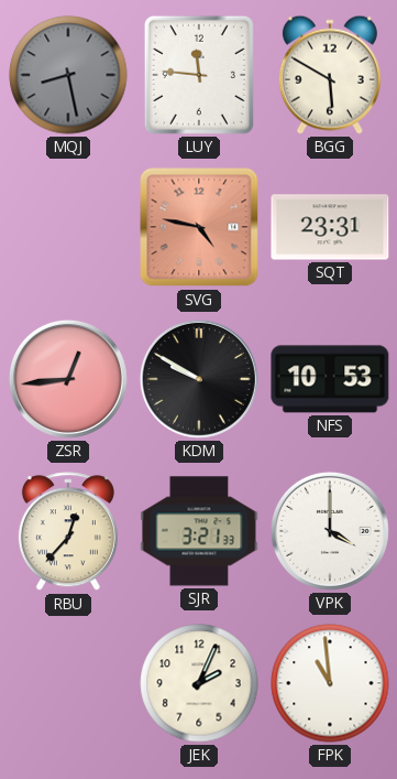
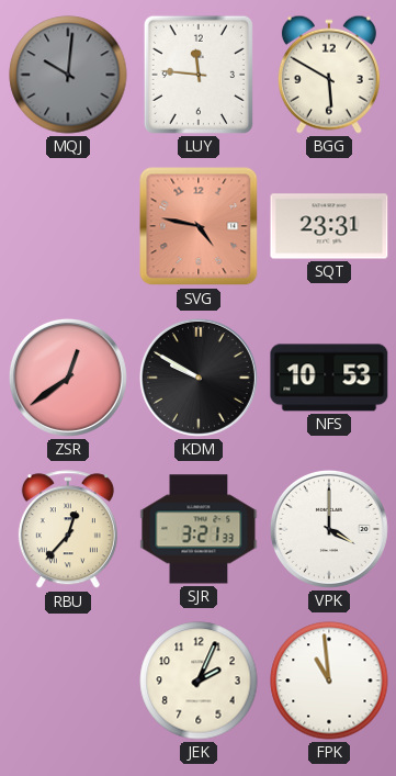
MQJ: 8:28 -> 10:01
ZSR: 12:44 -> 12:39
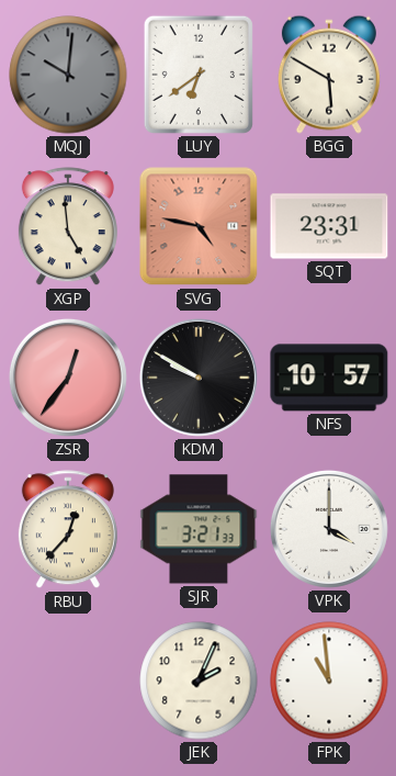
LUY: 11:46 -> 6:39
XGP: none -> 4:59
ZSR: 12:39 -> 12:36
NFS: 10:53 -> 10:57
